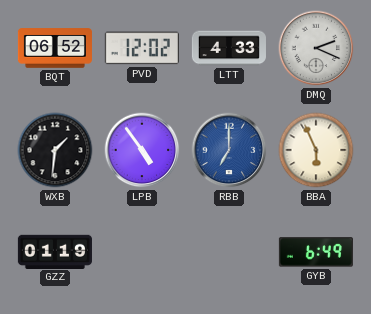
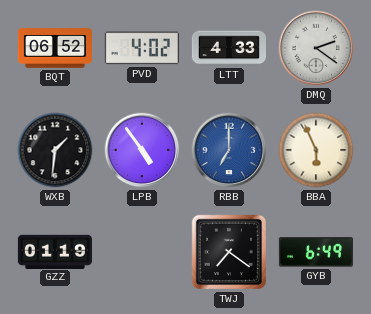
PVD: 12:02 -> 4:02
DMQ: 2:19 -> 2:21
TWJ: none -> 7:21
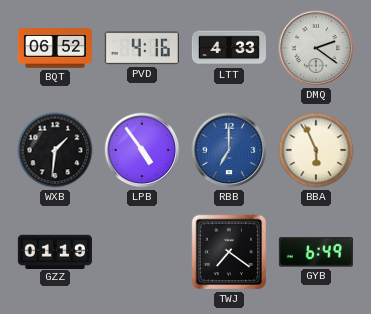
PVD: 4:02 -> 4:16
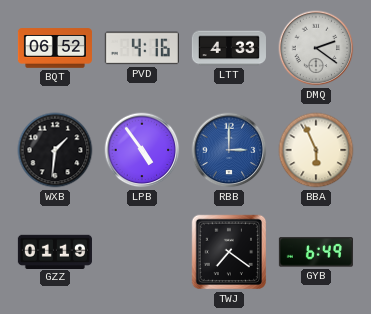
RBB: 7:00 -> 3:00
